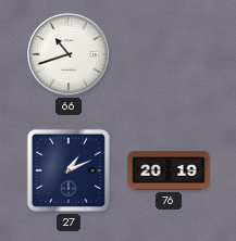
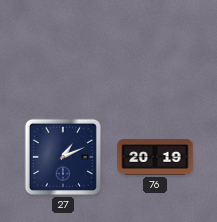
66: 10:42 -> none
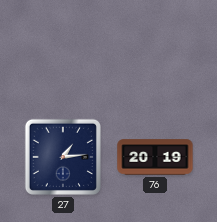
27: 1:11 -> 1:14
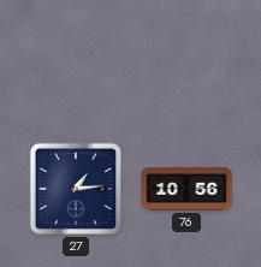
76: 20:19 -> 10:56
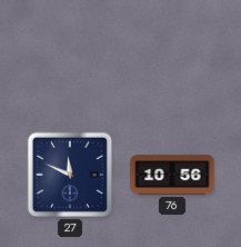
27: 1:14 -> 11:49
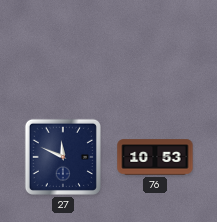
76: 10:56 -> 10:53
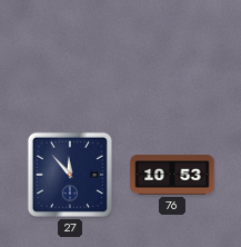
27: 11:49 -> 11:53
